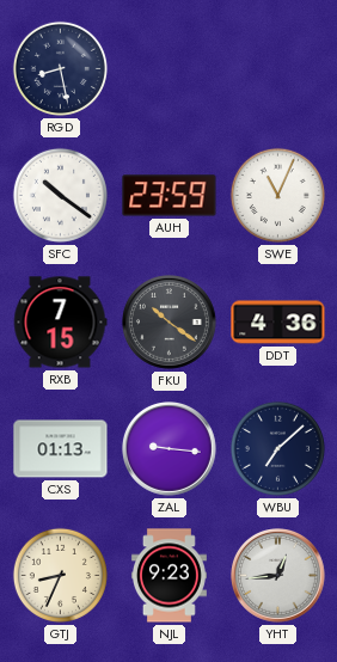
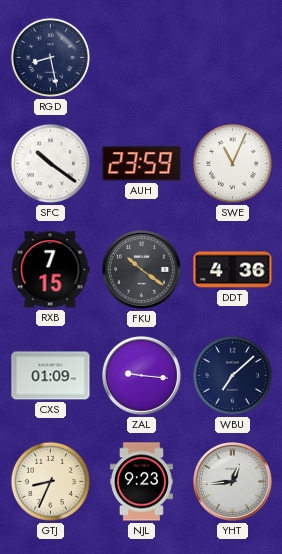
CXS: 01:13 -> 01:09
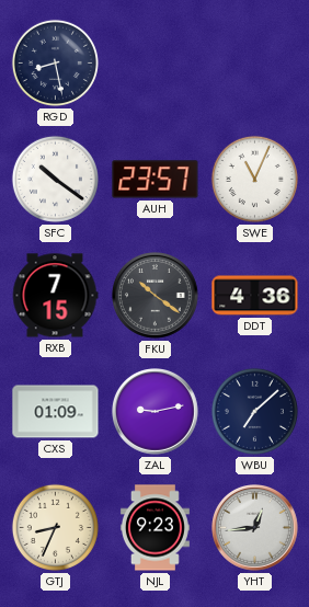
AUH: 23:59 -> 23:57
ZAL: 9:16 -> 9:13
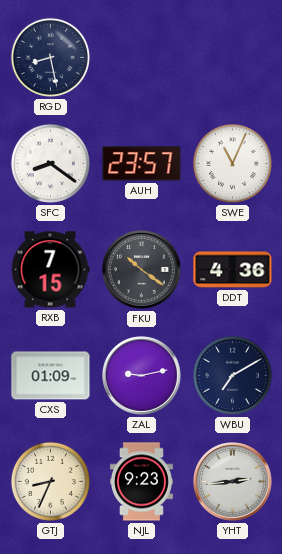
SFC: 10:21 -> 8:21
WBU: 7:08 -> 7:10
YHT: 12:44 -> 2:44
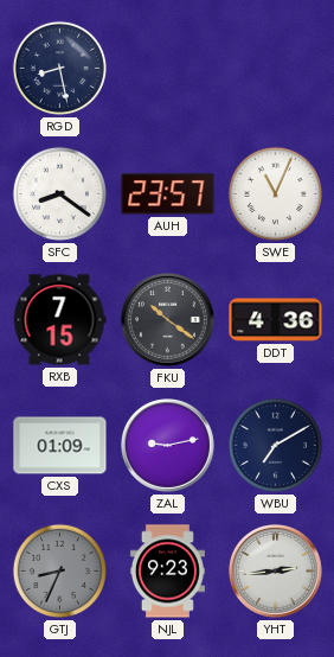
GTJ dial: cream -> grey
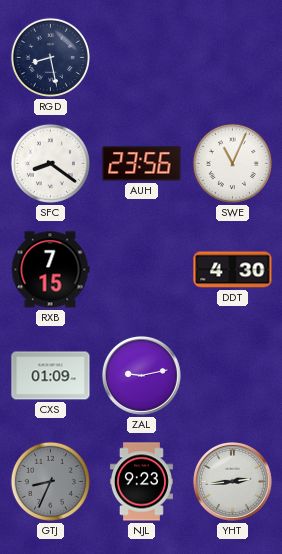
AUH: 23:57 -> 23:56
FKU: 10:21 -> none
DDT: 4:36 -> 4:30
WBU: 7:10 -> none
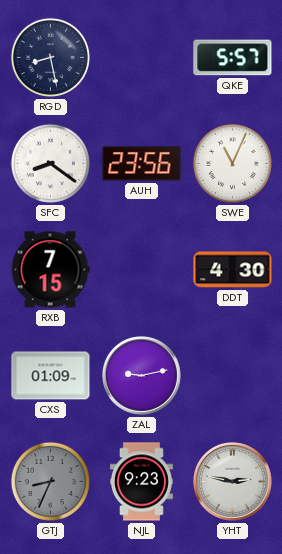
QKE: none -> 5:57
YHT: 2:44 -> 2:47
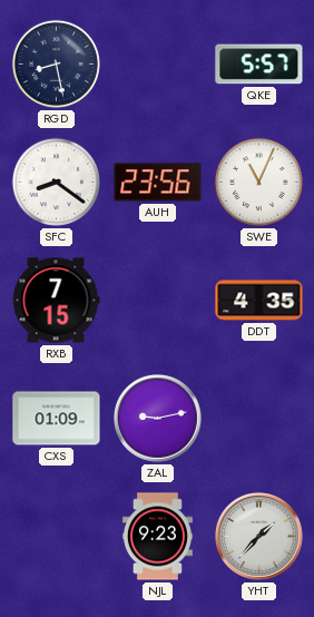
DDT: 4:30 -> 4:35
GTJ: 8:34 -> none
YHT: 2:47 -> 1:37
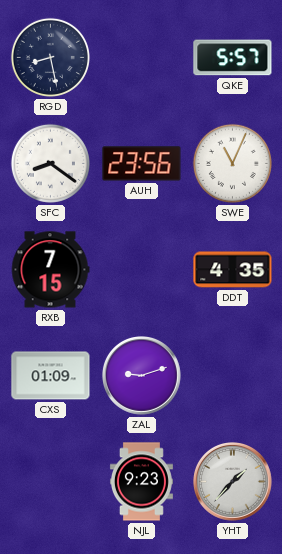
ZAL: 9:13 -> 9:12
